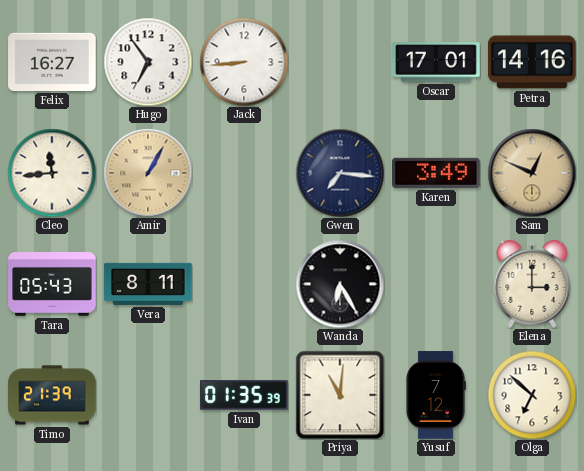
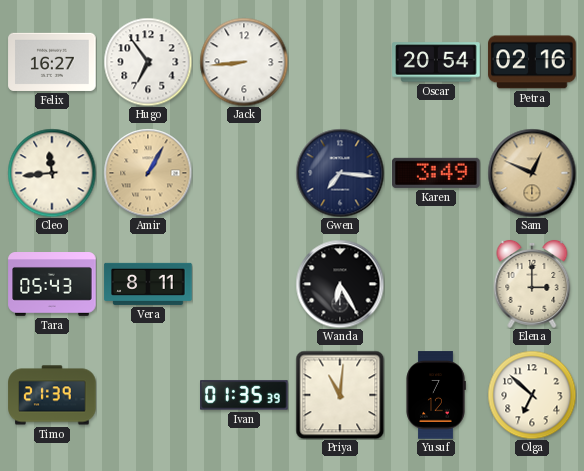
Oscar: 17:01 -> 20:54
Petra: 14:16 -> 02:16
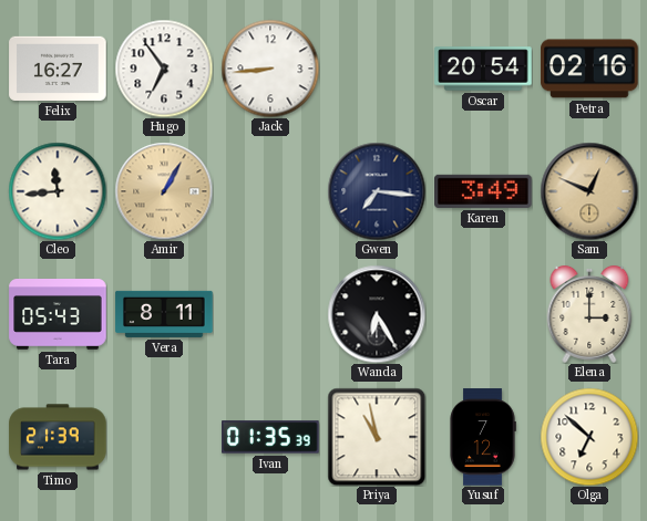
Priya: 11:01 -> 10:58
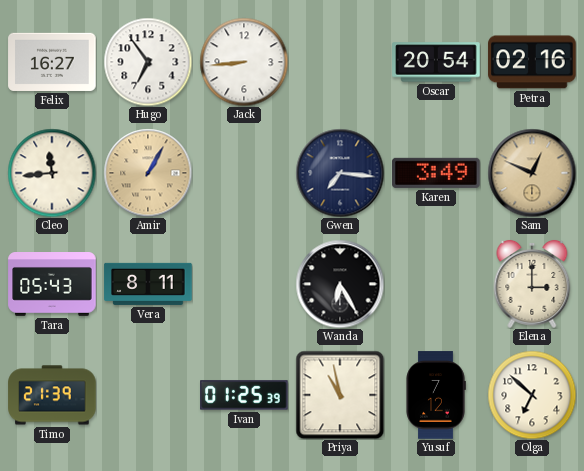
Ivan: 01:35 -> 01:25
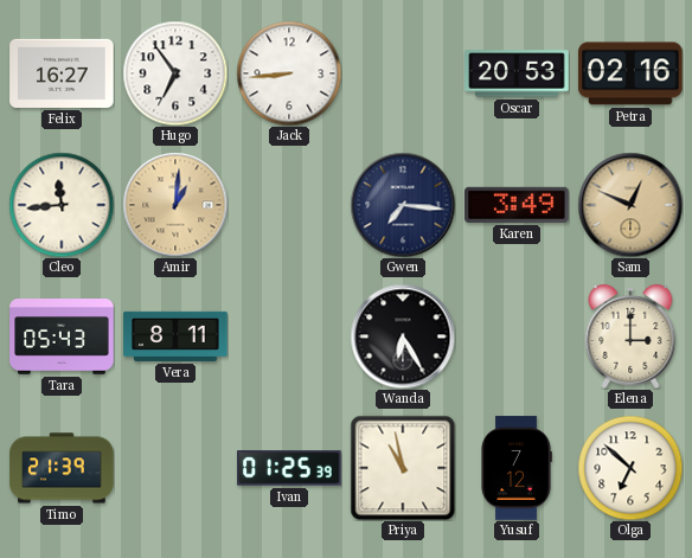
Oscar: 20:54 -> 20:53
Amir: 1:05 -> 1:01
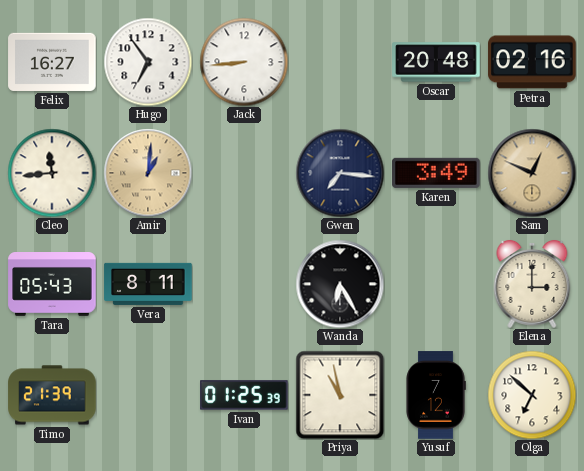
Oscar: 20:53 -> 20:48
